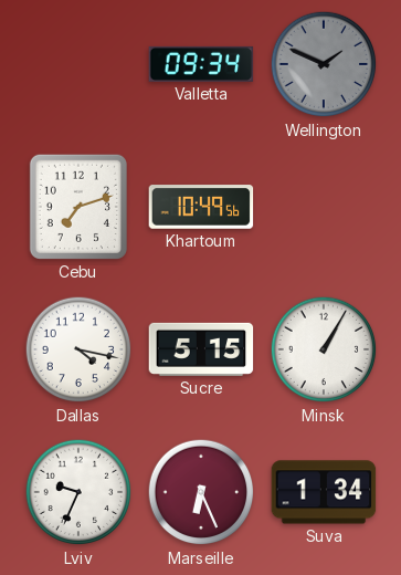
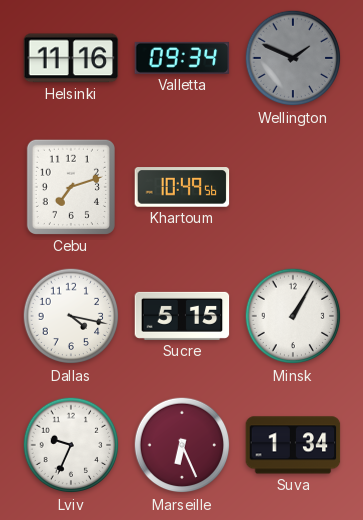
Helsinki: none -> 11:16
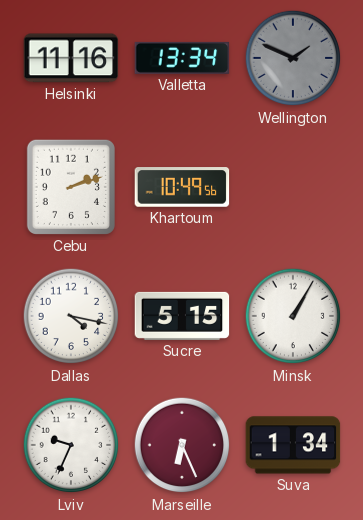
Valletta: 09:34 -> 13:34
Cebu: 7:12 -> 2:12
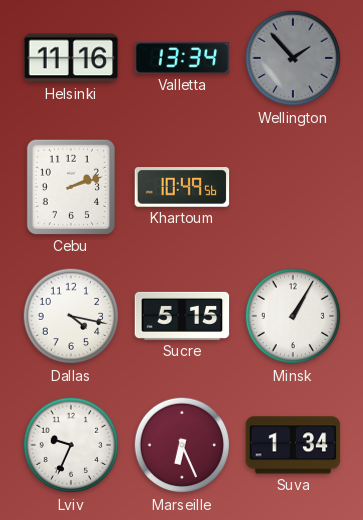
Wellington: 1:49 -> 1:53
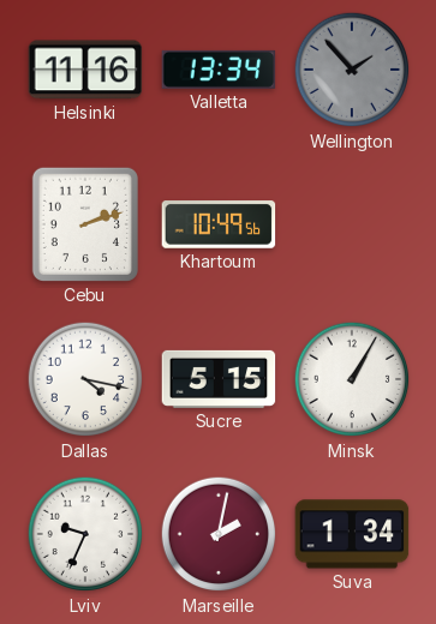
Marseille: 6:26 -> 2:02
